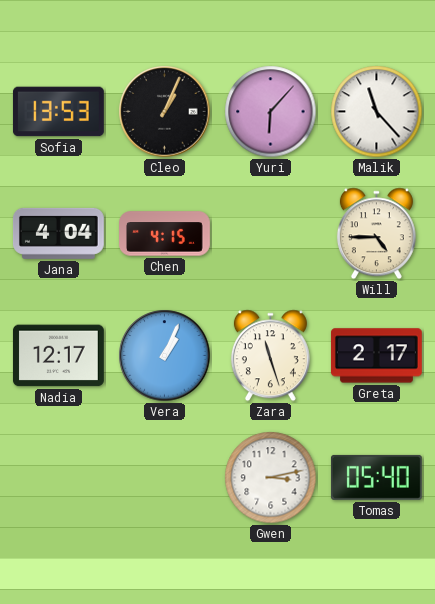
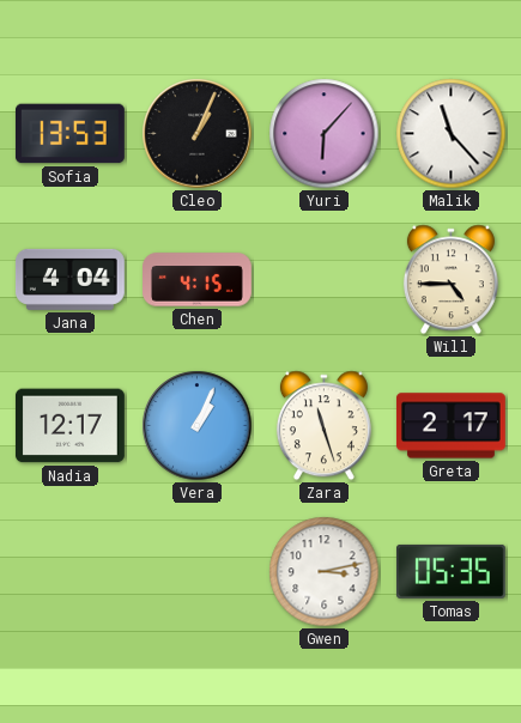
Tomas: 05:40 -> 05:35
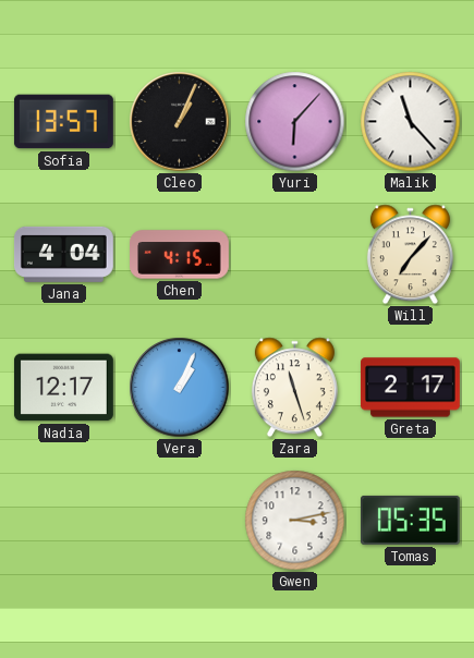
Sofia: 13:53 -> 13:57
Will: 4:45 -> 7:07
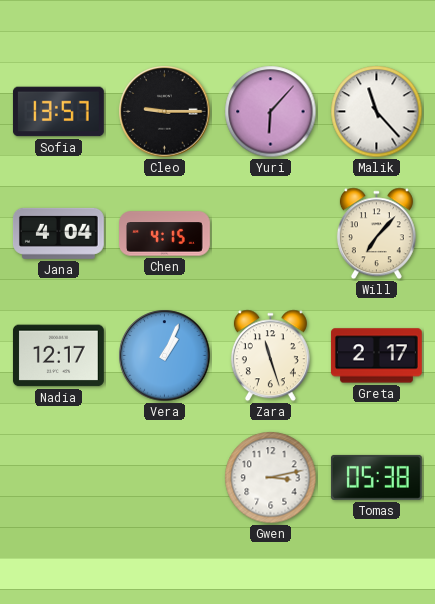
Cleo: 1:04 -> 9:15
Tomas: 05:35 -> 05:38
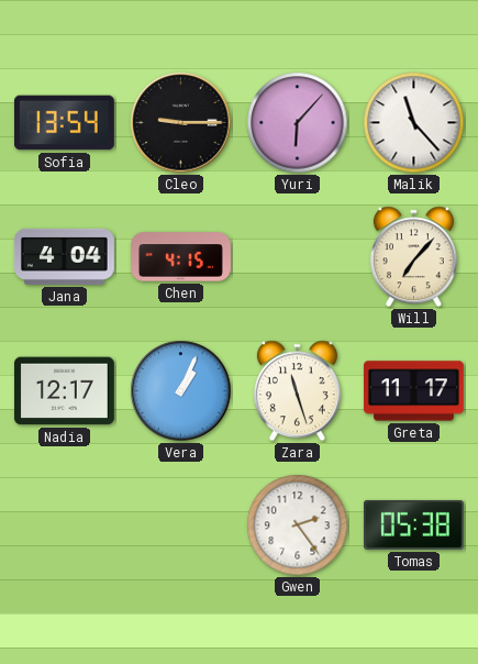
Sofia: 13:57 -> 13:54
Greta: 2:17 -> 11:17
Gwen: 3:13 -> 2:24
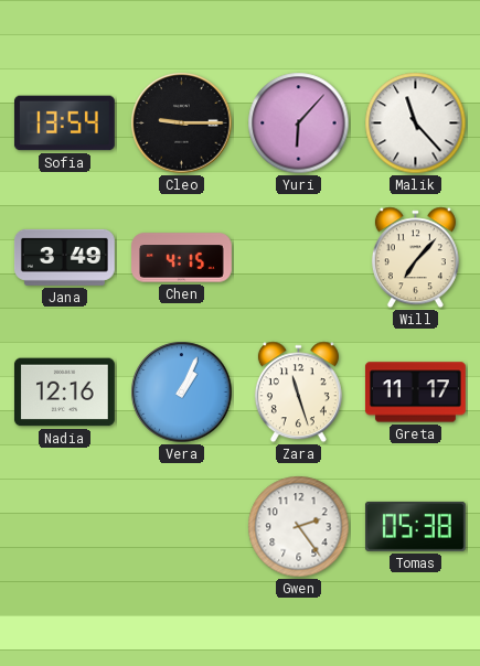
Jana: 4:04 -> 3:49
Nadia: 12:17 -> 12:16
